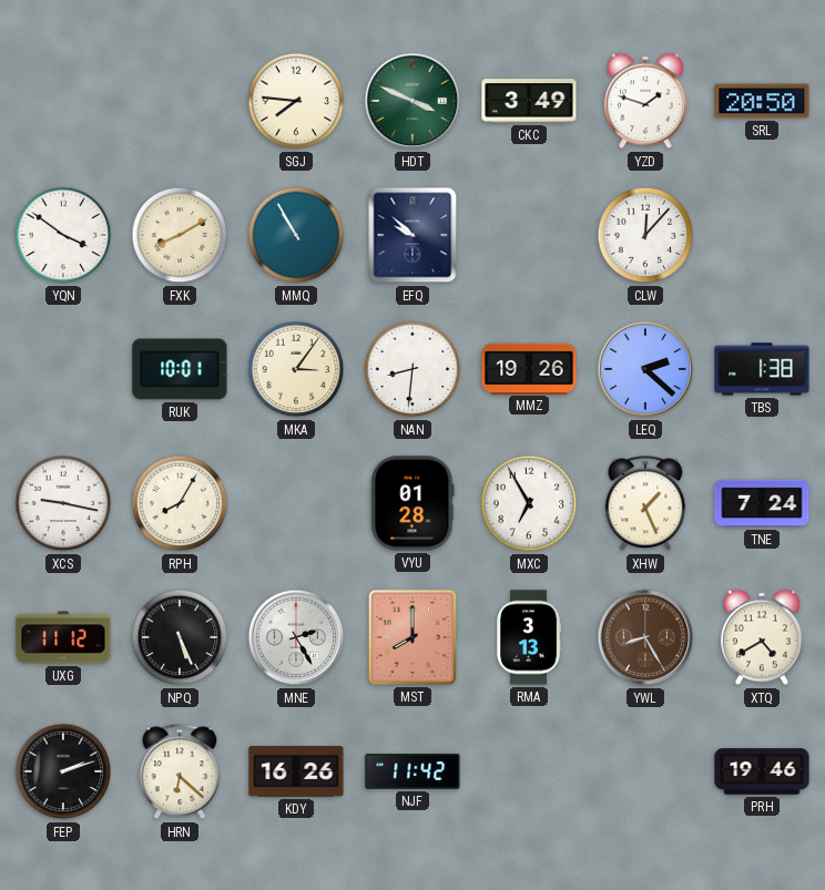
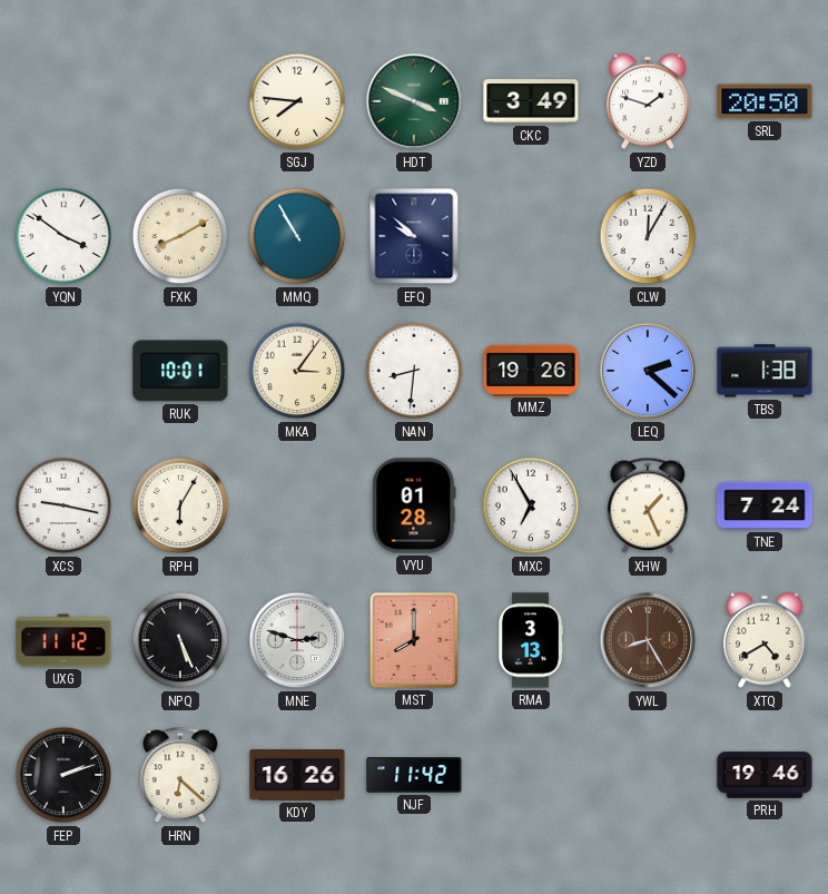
CLW: 12:07 -> 12:05
RPH: 8:05 -> 6:05
MNE: 2:25 -> 2:48
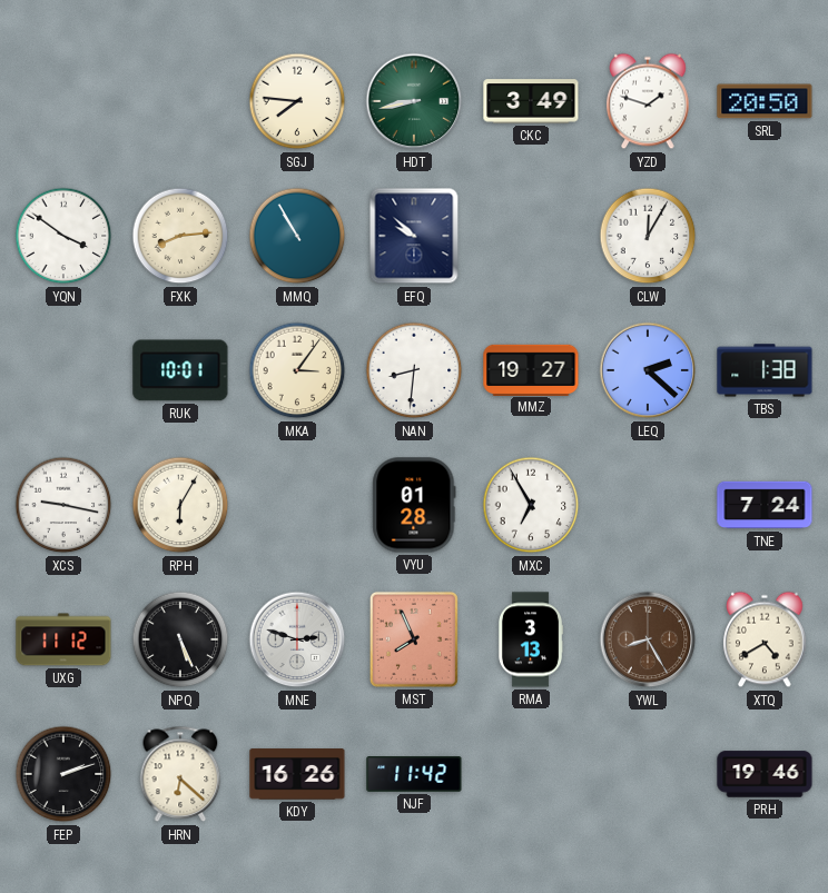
HDT: 3:49 -> 8:43
FXK: 8:10 -> 8:14
MMZ: 19:26 -> 19:27
XHW: 1:26 -> none
MST: 8:00 -> 7:56
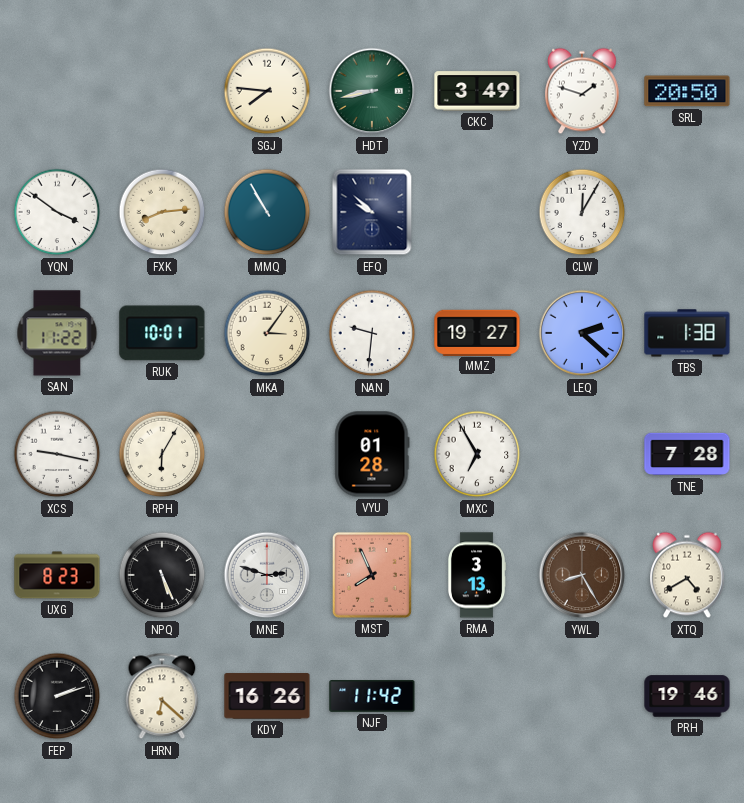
SAN: none -> 11:22
NAN: 8:31 -> 9:31
TNE: 7:24 -> 7:28
UXG: 11:12 -> 8:23
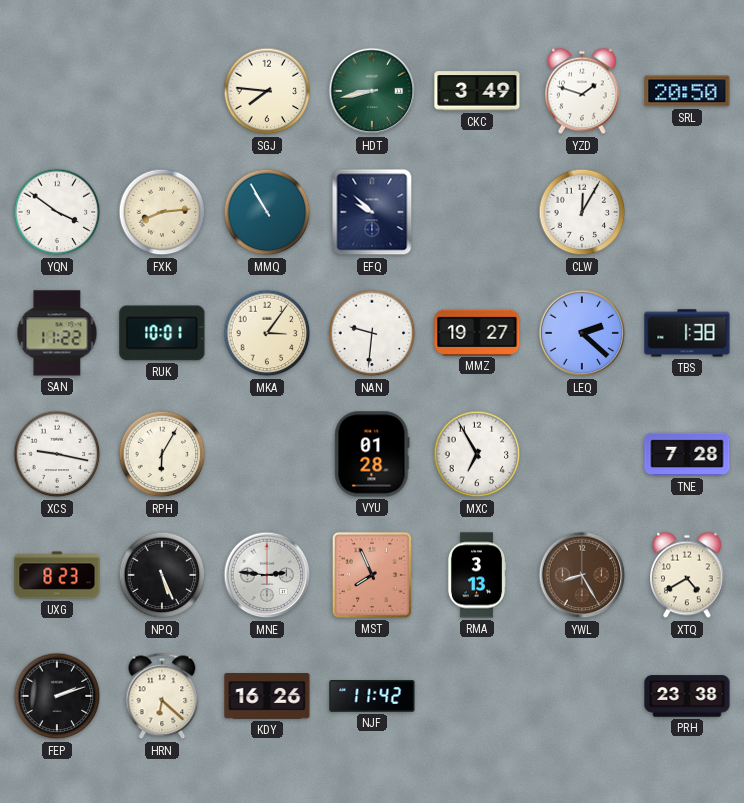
MNE: 2:48 -> 2:46
PRH: 19:46 -> 23:38
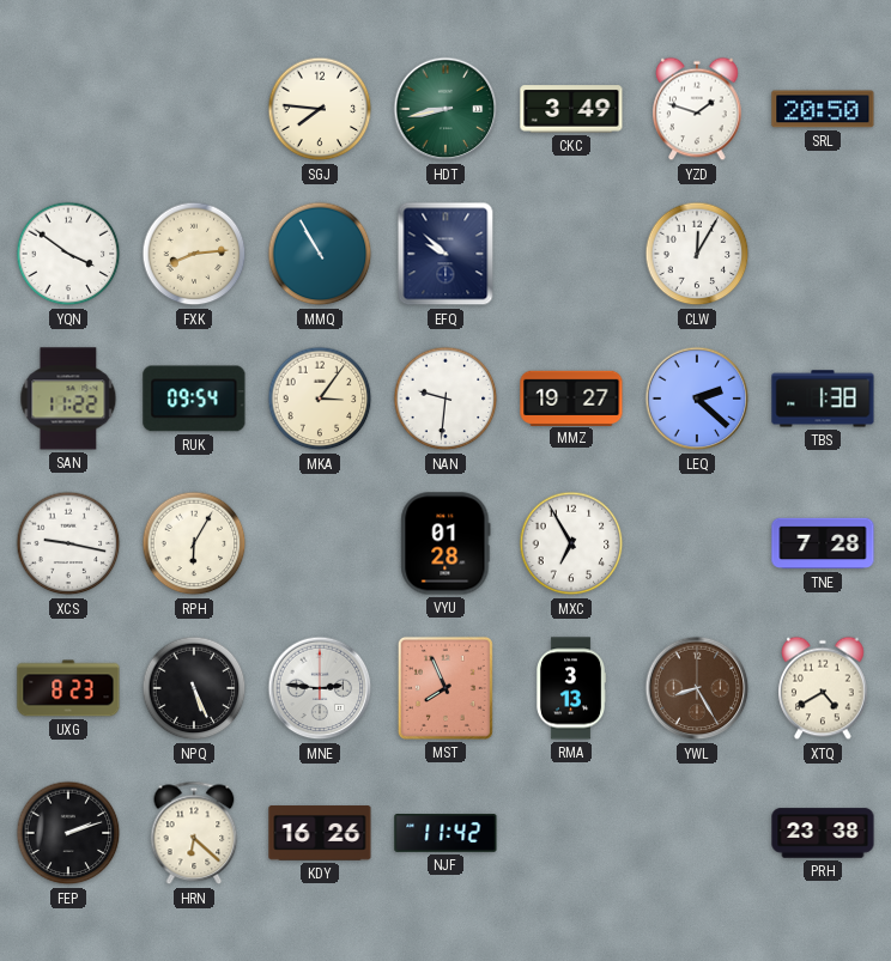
RUK: 10:01 -> 09:54
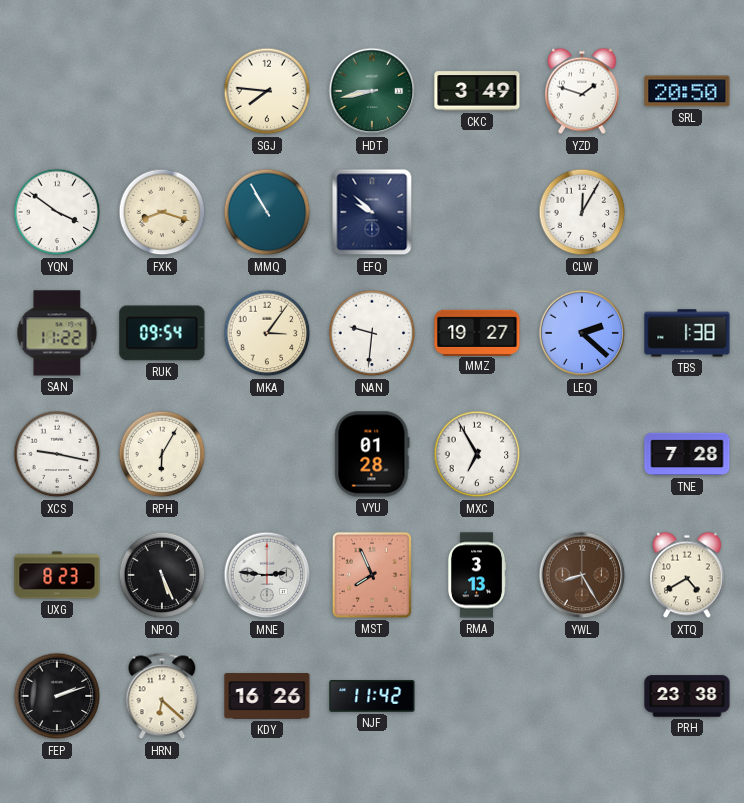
FXK: 8:14 -> 8:18
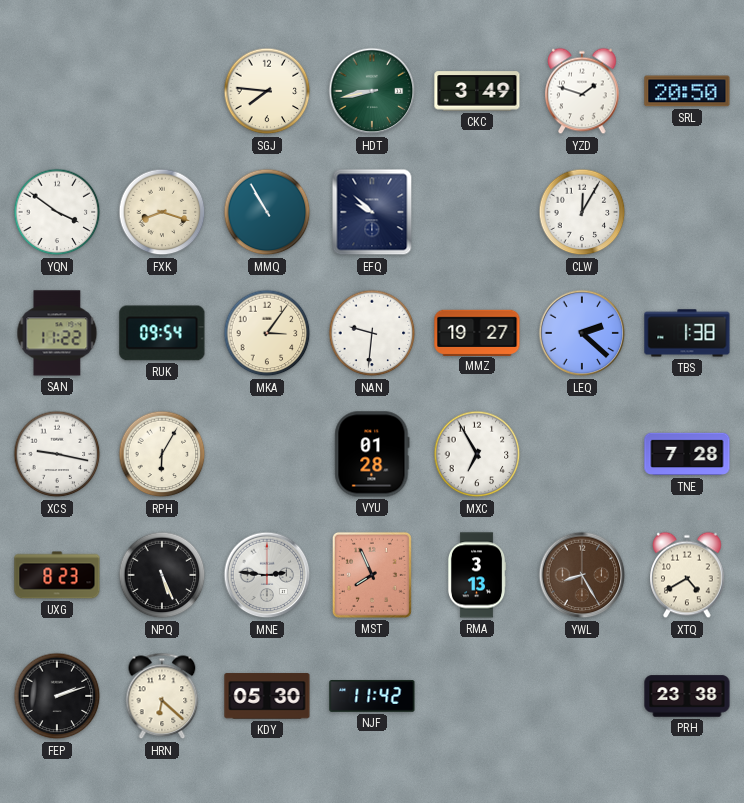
KDY: 16:26 -> 05:30
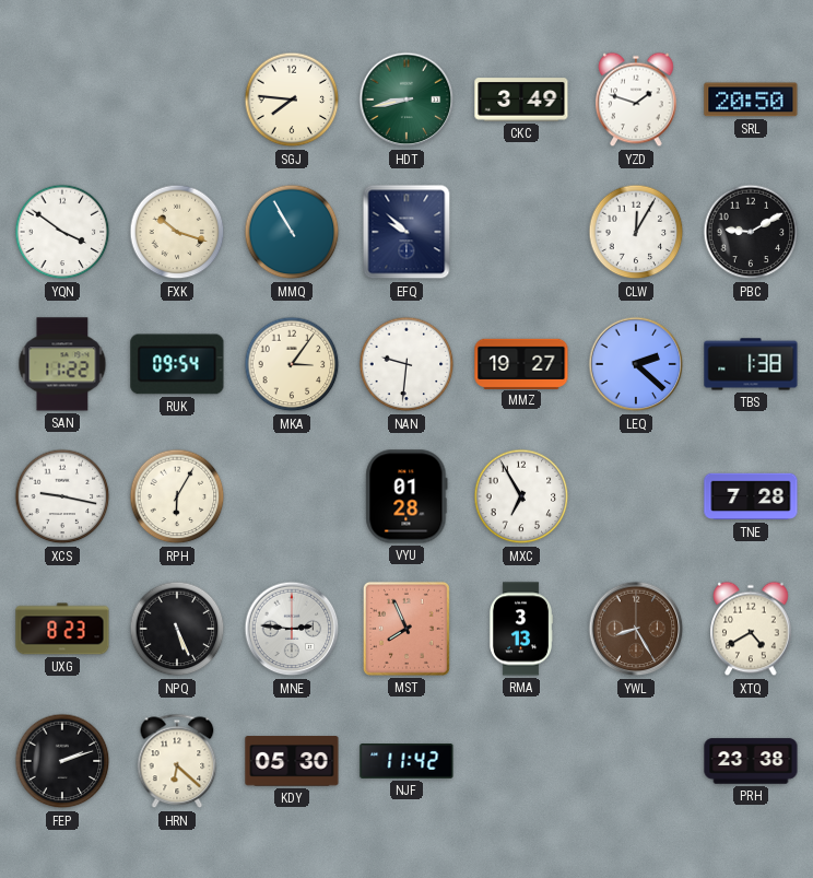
FXK: 8:18 -> 10:18
PBC: none -> 9:10
